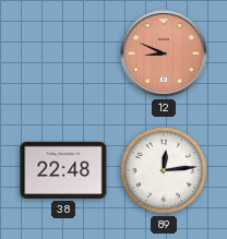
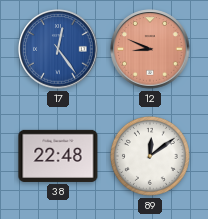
17: none -> 12:24
89: 12:14 -> 12:09
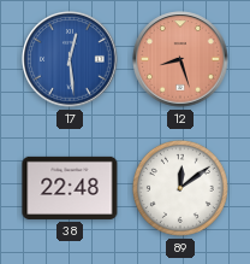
17: 12:24 -> 12:29
12: 8:49 -> 8:27
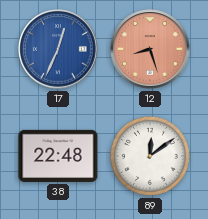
17: 12:29 -> 12:34
